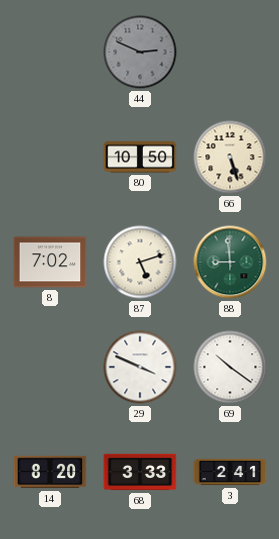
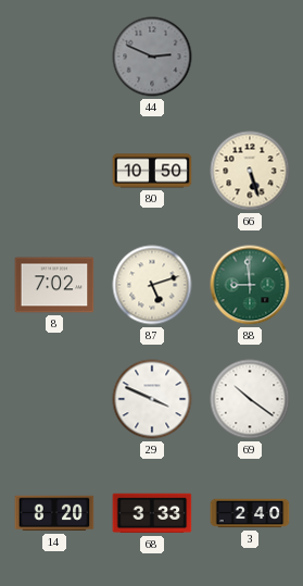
3: 2:41 -> 2:40
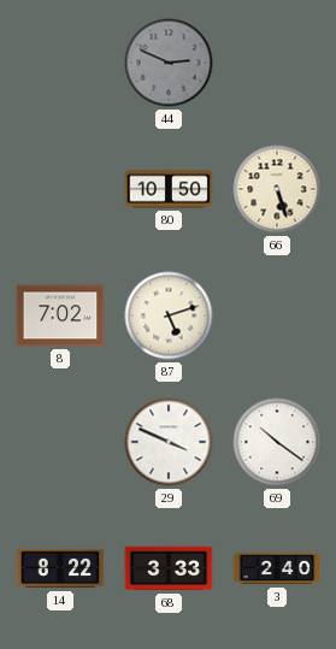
88: 8:59 -> none
14: 8:20 -> 8:22
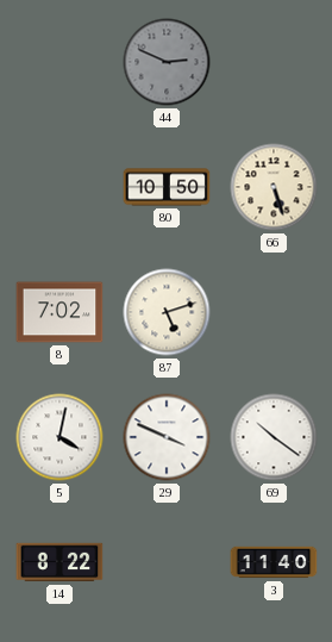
5: none -> 4:02
68: 3:33 -> none
3: 2:40 -> 11:40
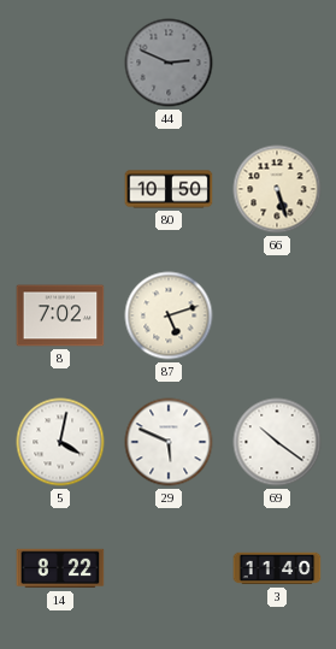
29: 3:49 -> 5:49
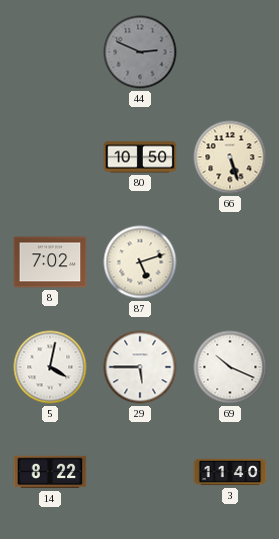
29: 5:49 -> 5:45
69: 10:21 -> 10:19
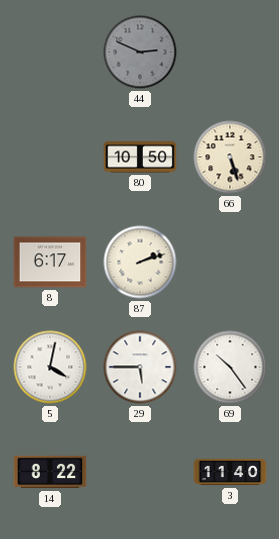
8: 7:02 -> 6:17
87: 5:12 -> 2:12
69: 10:19 -> 10:24
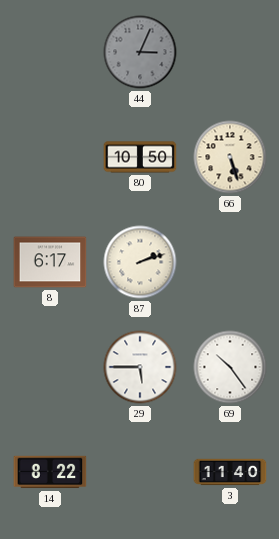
44: 2:49 -> 3:04
5: 4:02 -> none
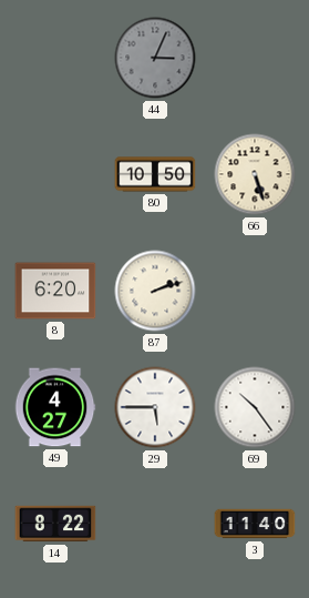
8: 6:17 -> 6:20
49: none -> 4:27
